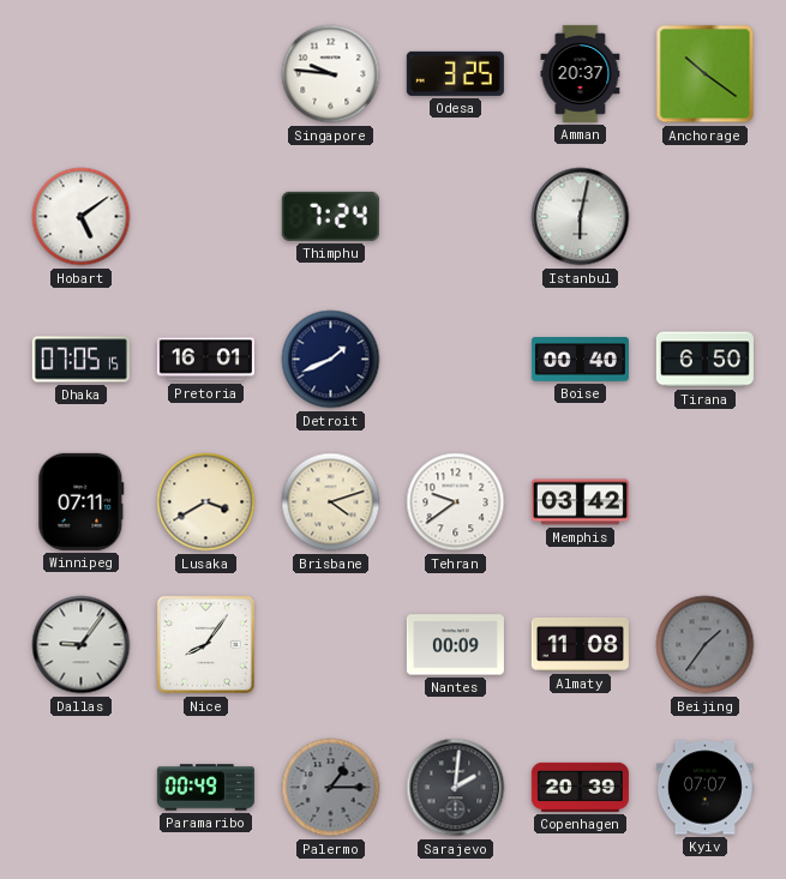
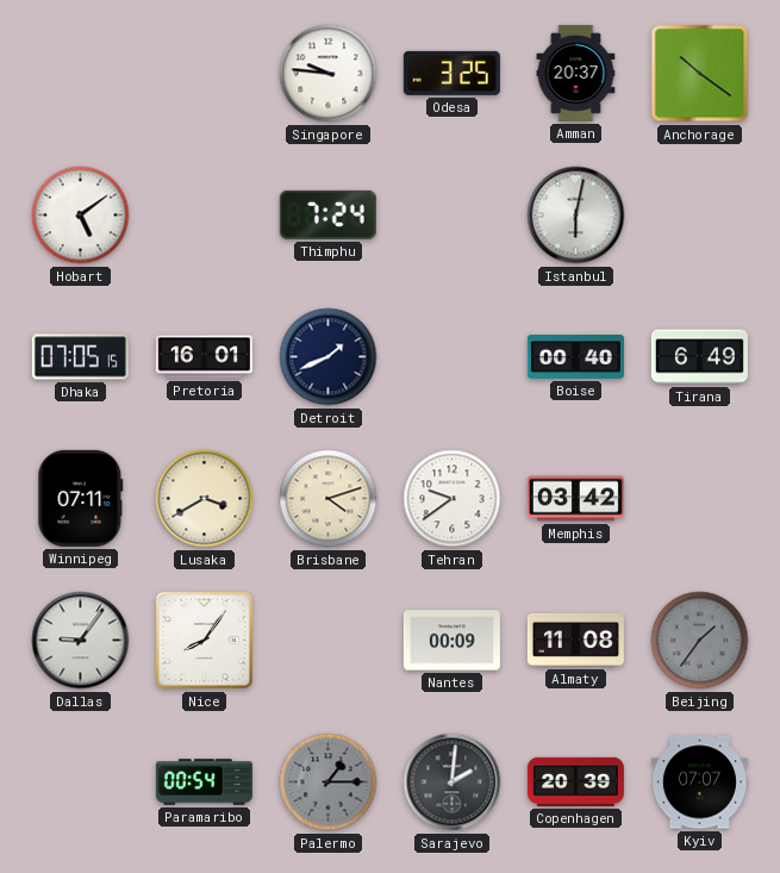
Tirana: 6:50 -> 6:49
Paramaribo: 00:49 -> 00:54
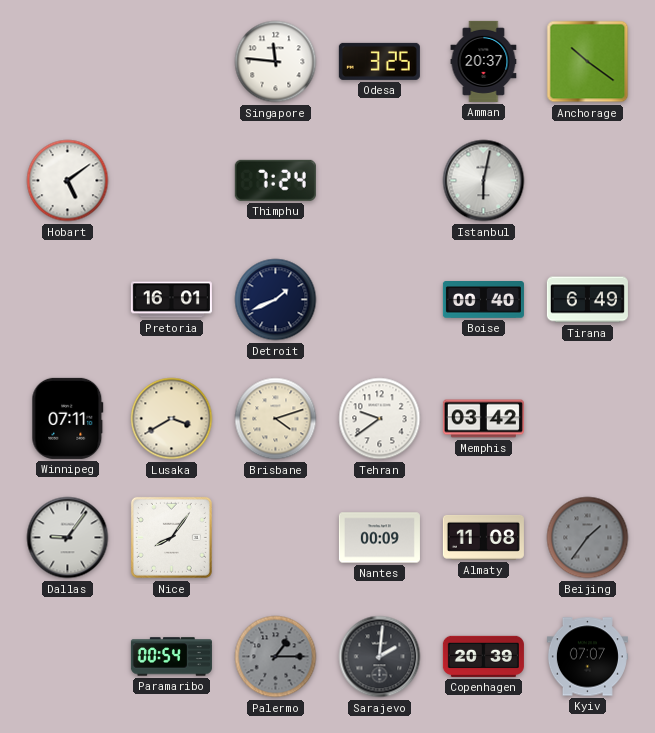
Singapore: 9:46 -> 11:46
Dhaka: 07:05 -> none
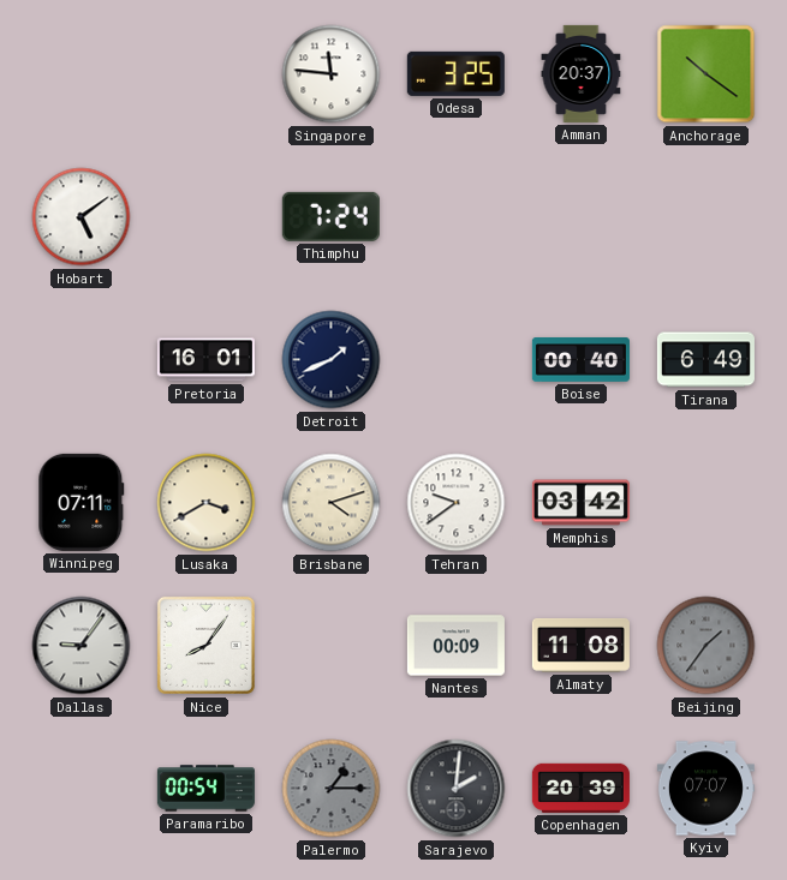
Istanbul: 6:02 -> none
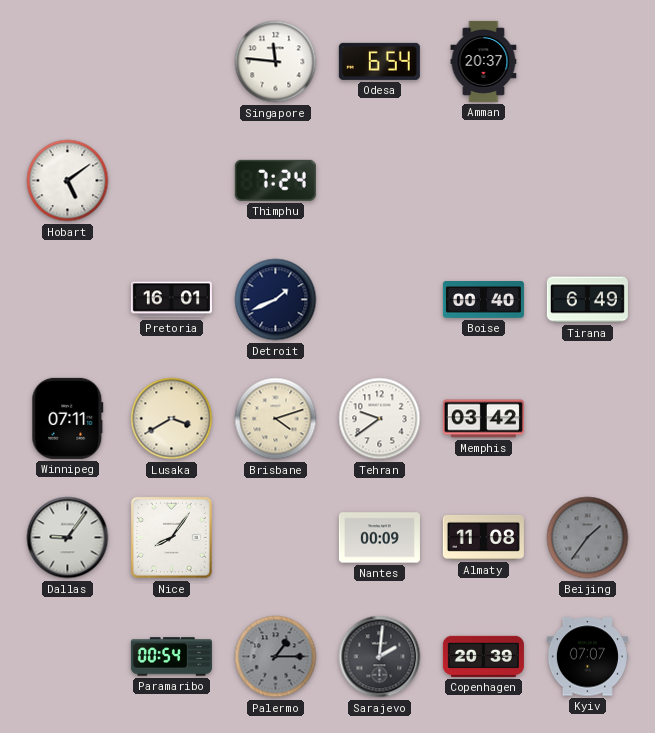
Odesa: 3:25 -> 6:54
Anchorage: 10:21 -> none
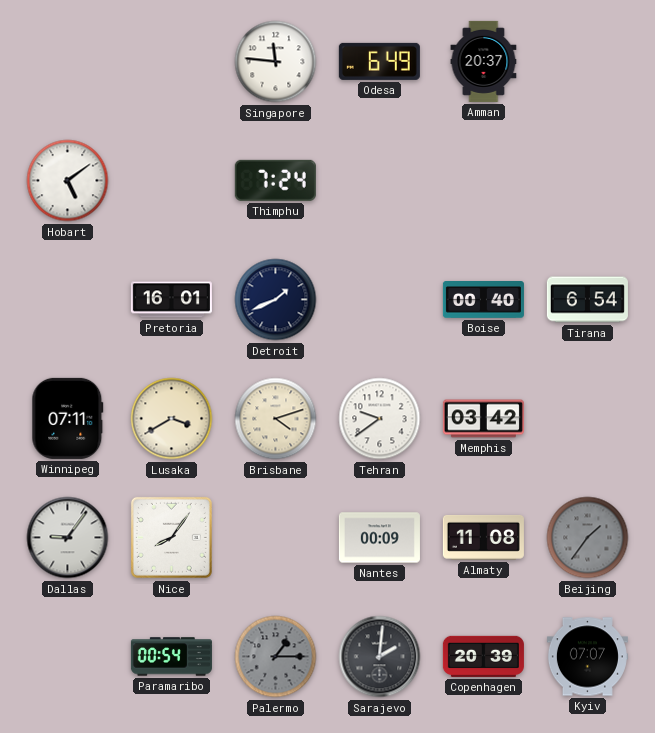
Odesa: 6:54 -> 6:49
Tirana: 6:49 -> 6:54
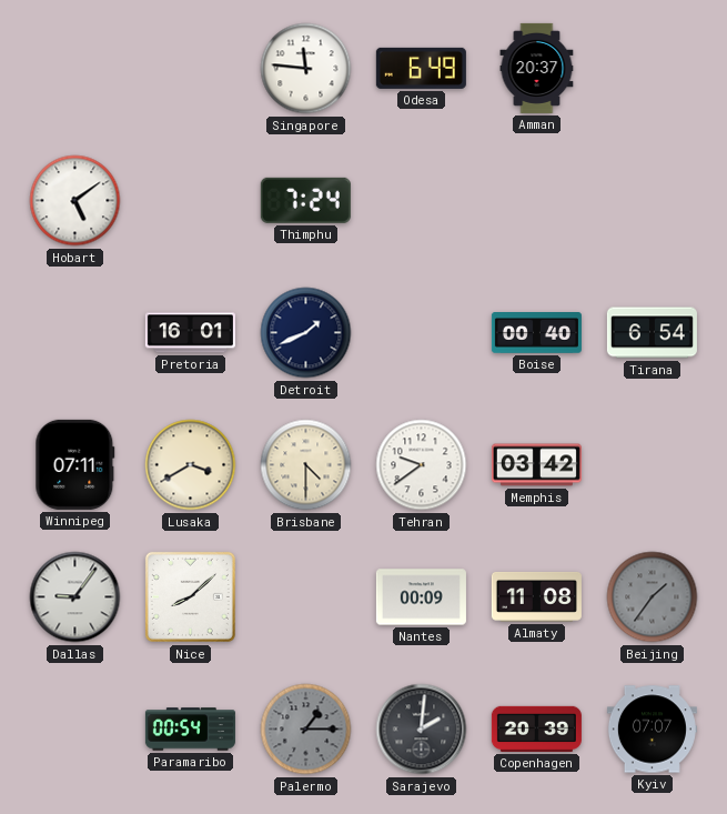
Brisbane: 4:12 -> 4:30
Nice: 8:06 -> 8:08
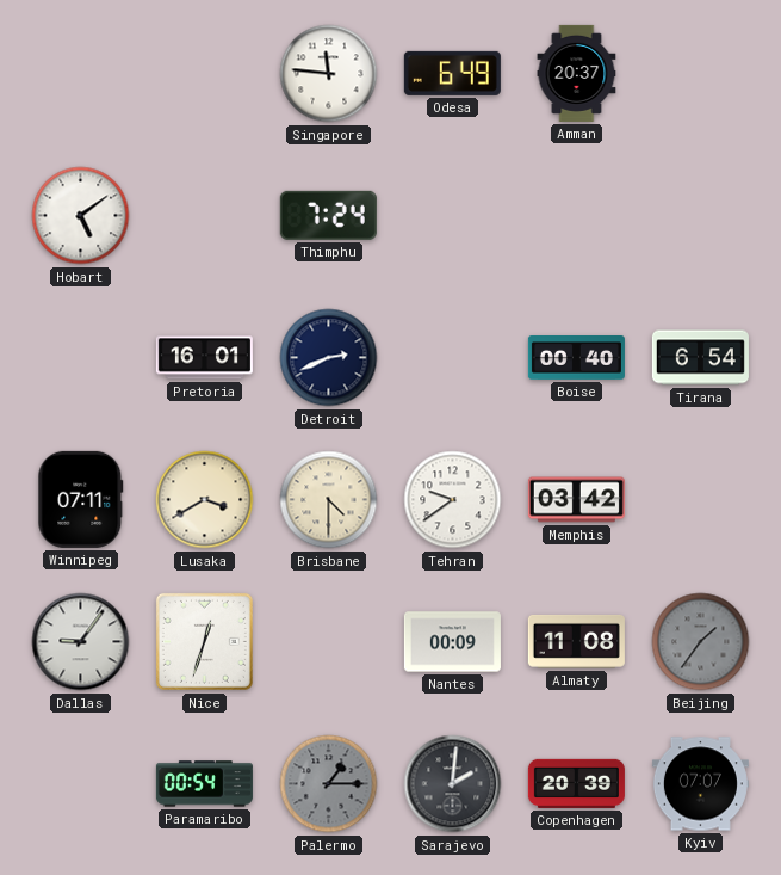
Detroit: 1:41 -> 2:41
Nice: 8:08 -> 12:33
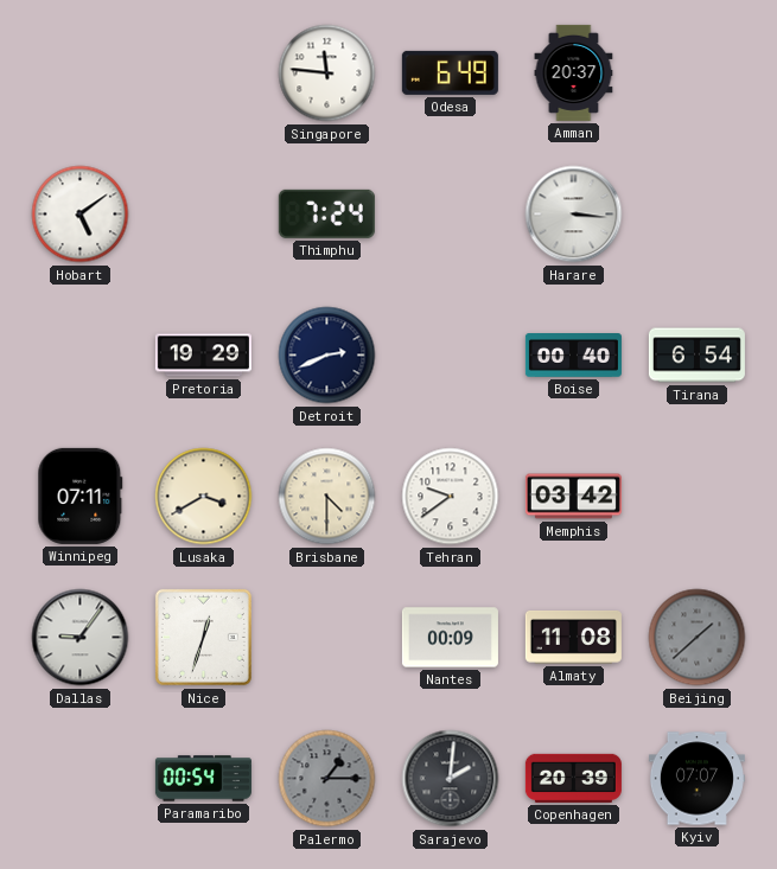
Harare: none -> 3:16
Pretoria: 16:01 -> 19:29
Beijing: 1:36 -> 1:38
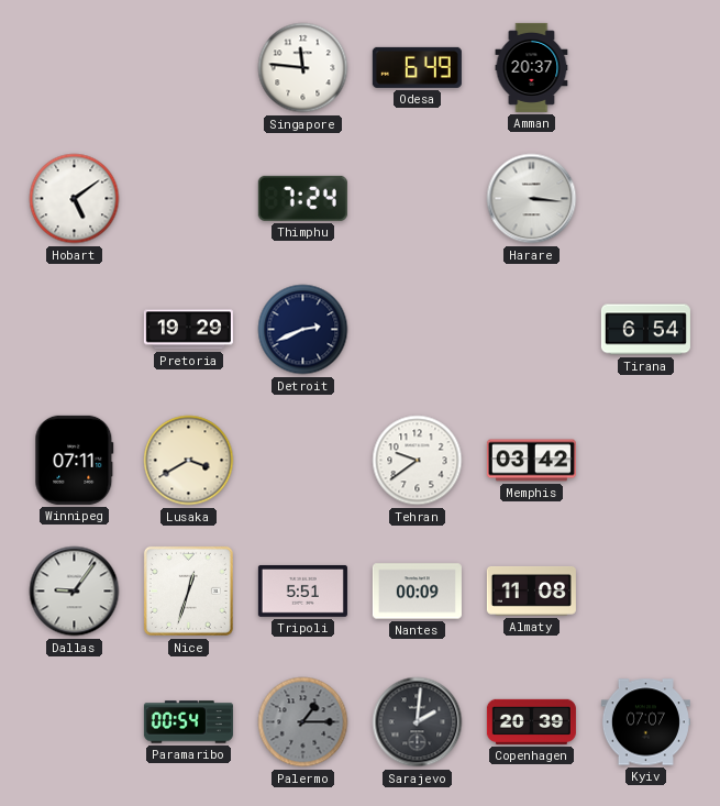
Boise: 00:40 -> none
Brisbane: 4:30 -> none
Tripoli: none -> 5:51
Beijing: 1:38 -> none
